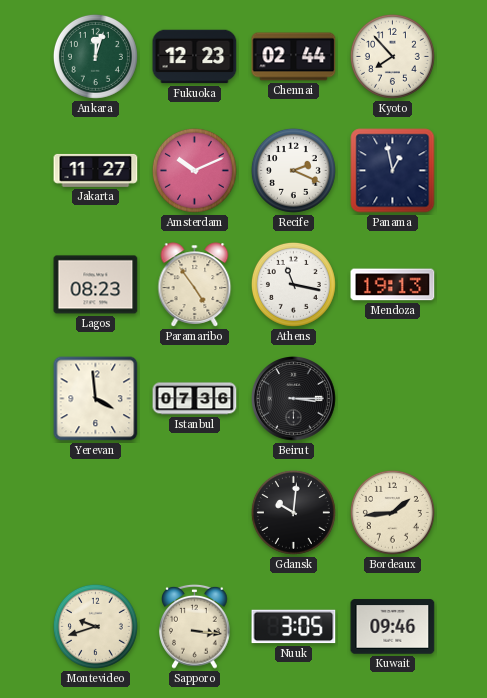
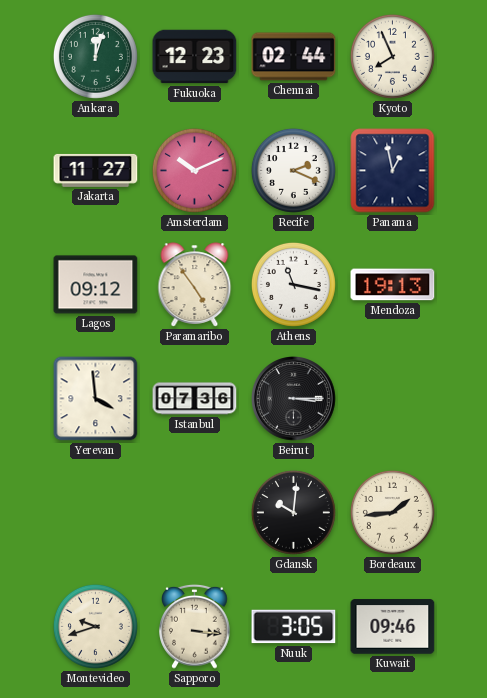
Kyoto: 7:53 -> 7:56
Lagos: 08:23 -> 09:12
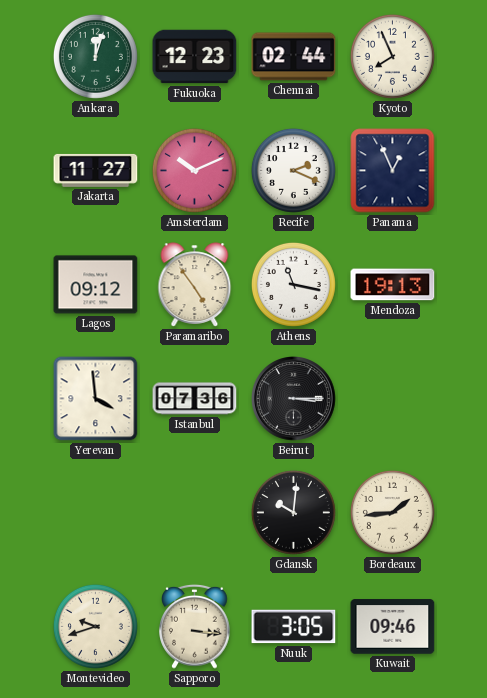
Panama: 12:58 -> 12:56
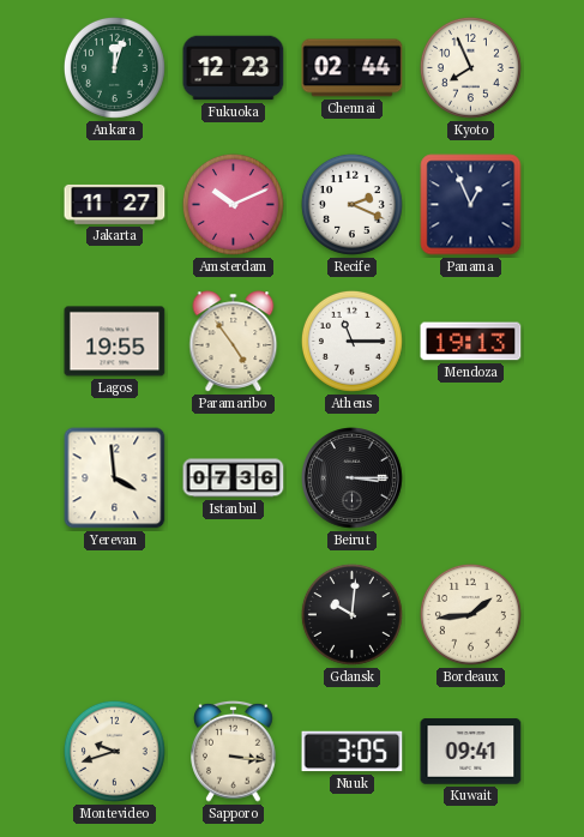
Lagos: 09:12 -> 19:55
Athens: 11:17 -> 11:15
Kuwait: 09:46 -> 09:41
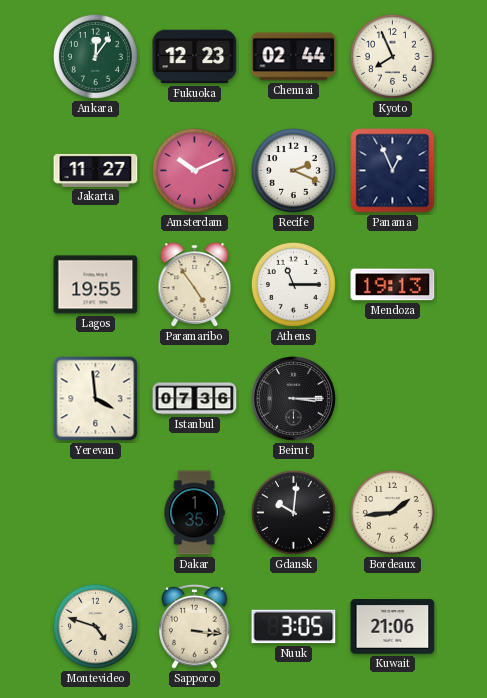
Ankara: 12:03 -> 12:06
Dakar: none -> 1:35
Montevideo: 9:42 -> 4:48
Kuwait: 09:41 -> 21:06
